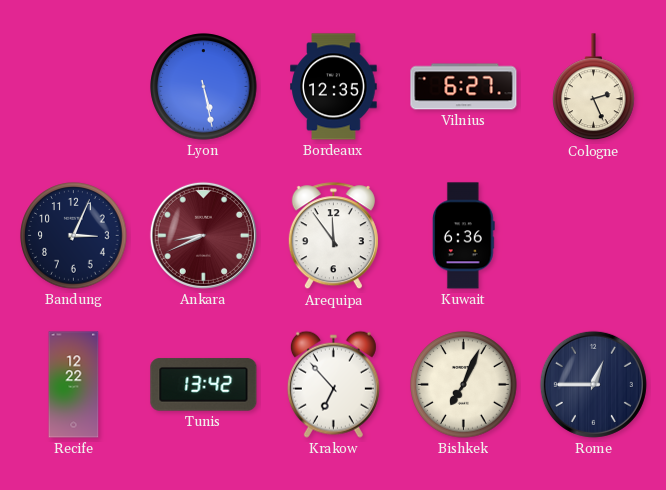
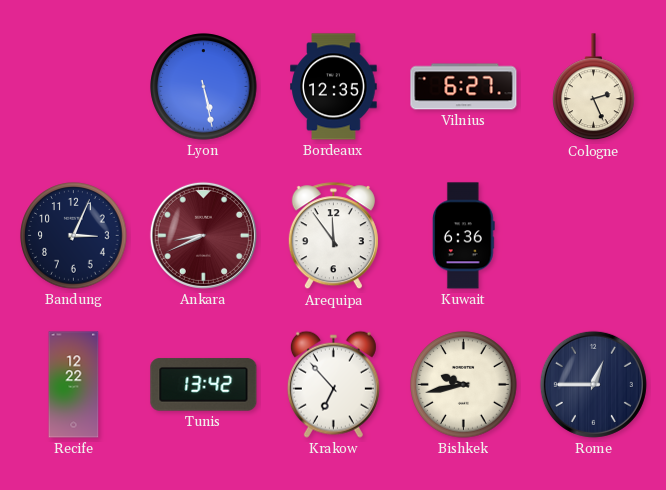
Bishkek: 7:04 -> 9:43
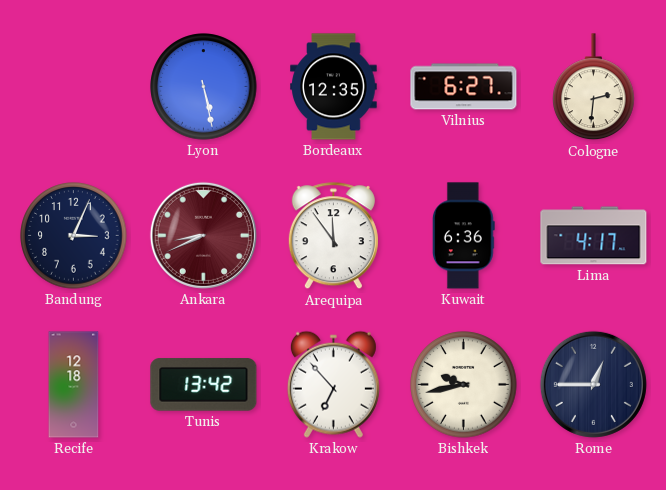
Cologne: 2:26 -> 2:31
Lima: none -> 4:17
Recife: 12:22 -> 12:18
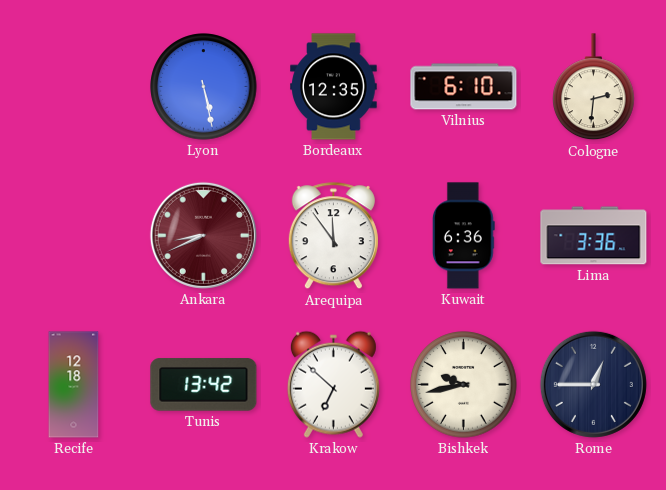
Vilnius: 6:27 -> 6:10
Bandung: 3:04 -> none
Lima: 4:17 -> 3:36
Krakow: 6:53 -> 6:52
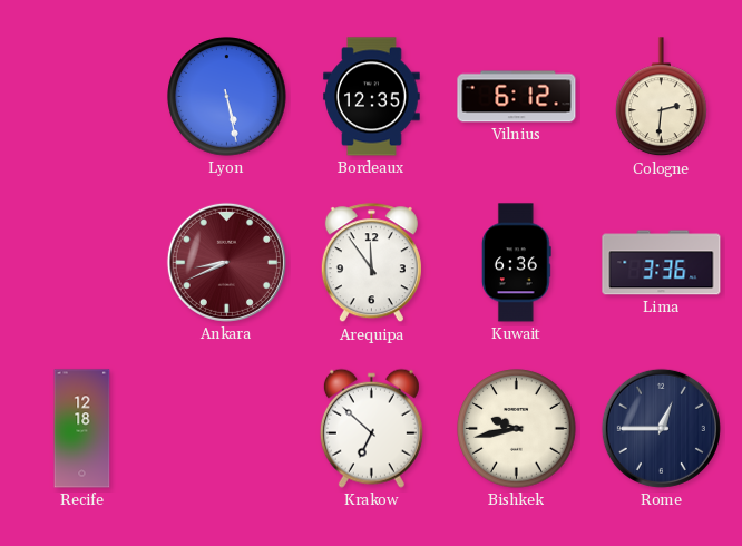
Vilnius: 6:10 -> 6:12
Tunis: 13:42 -> none
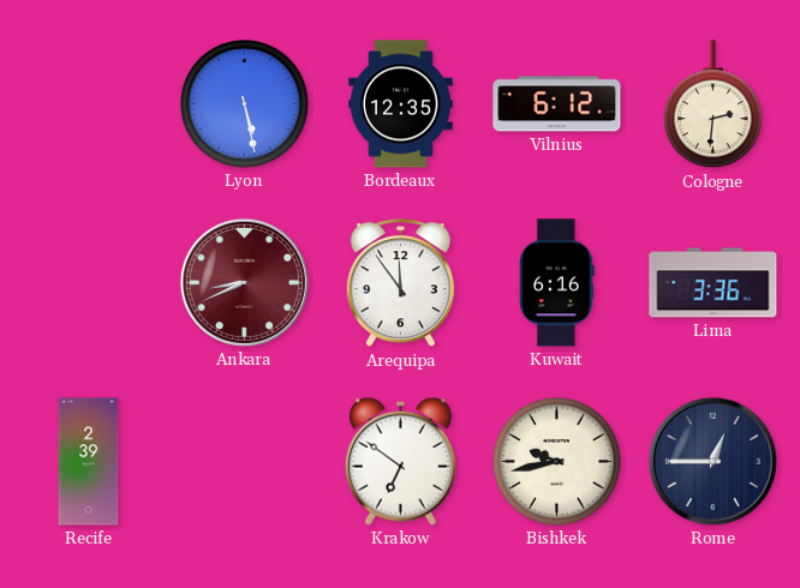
Kuwait: 6:36 -> 6:16
Recife: 12:18 -> 2:39
Krakow: 6:52 -> 6:51
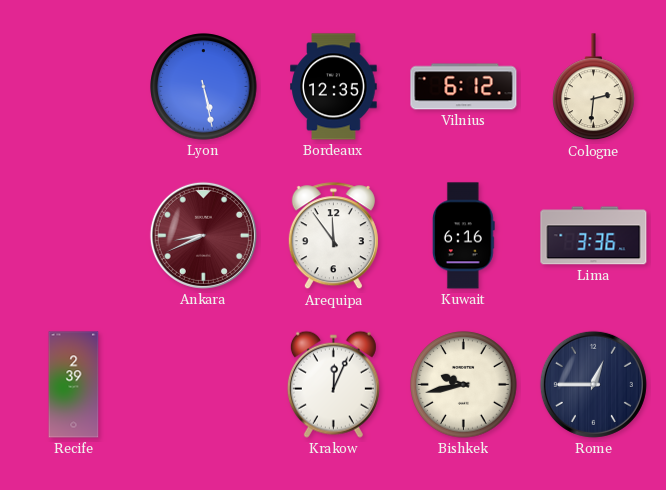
Krakow: 6:51 -> 12:04
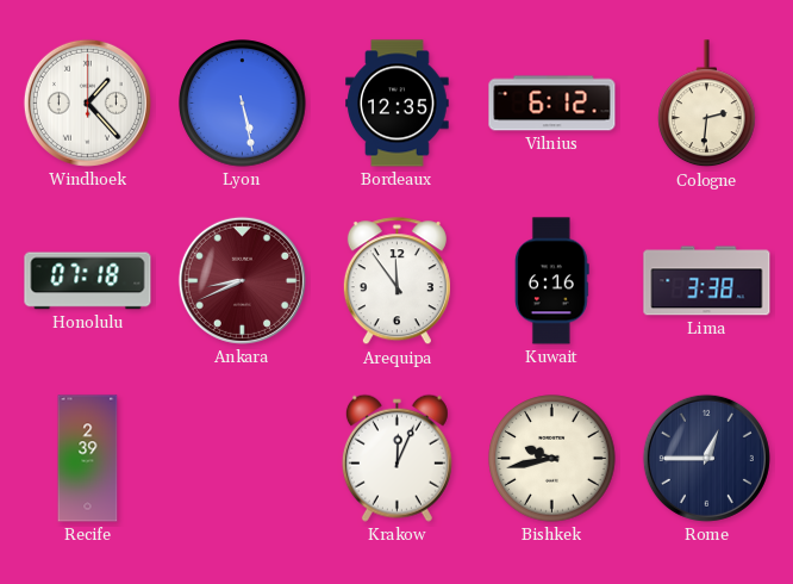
Windhoek: none -> 1:23
Honolulu: none -> 07:18
Lima: 3:36 -> 3:38
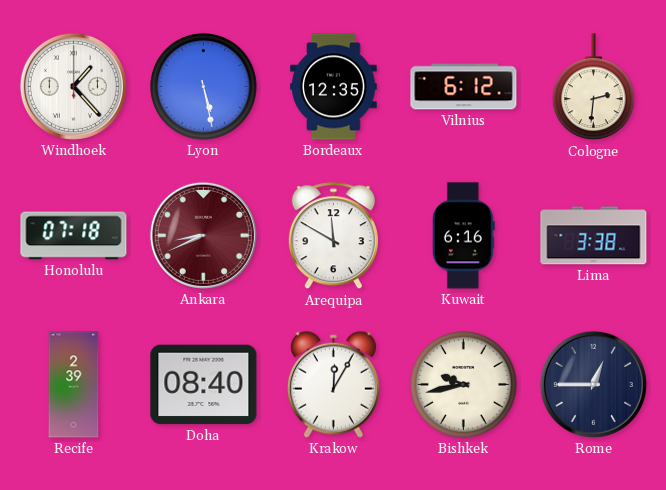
Arequipa: 11:54 -> 11:50
Doha: none -> 08:40
Krakow: 12:04 -> 12:05
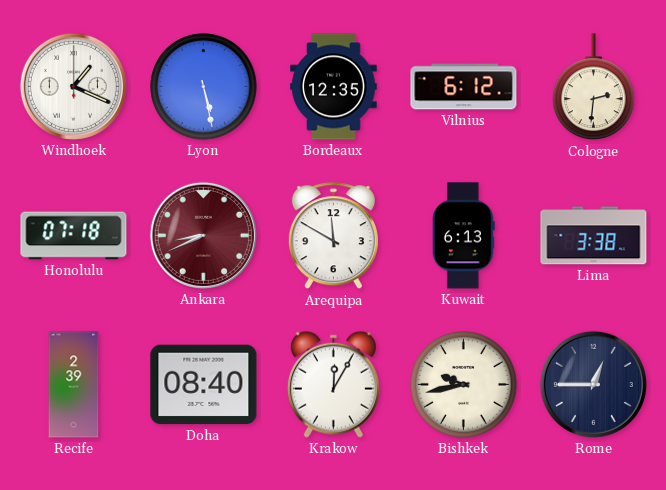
Windhoek: 1:23 -> 1:19
Kuwait: 6:16 -> 6:13
